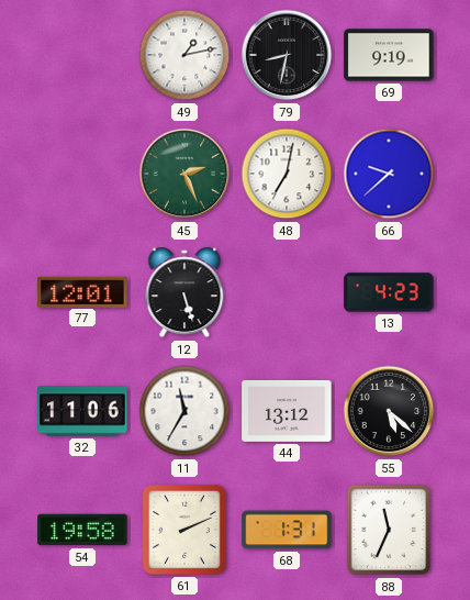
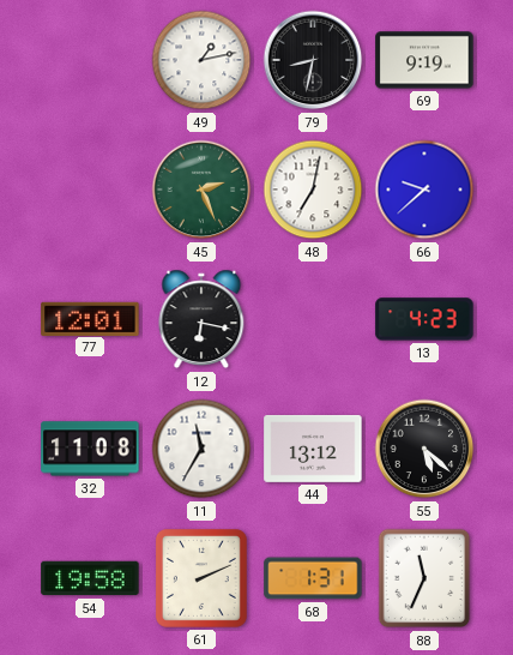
12: 5:27 -> 6:17
32: 11:06 -> 11:08
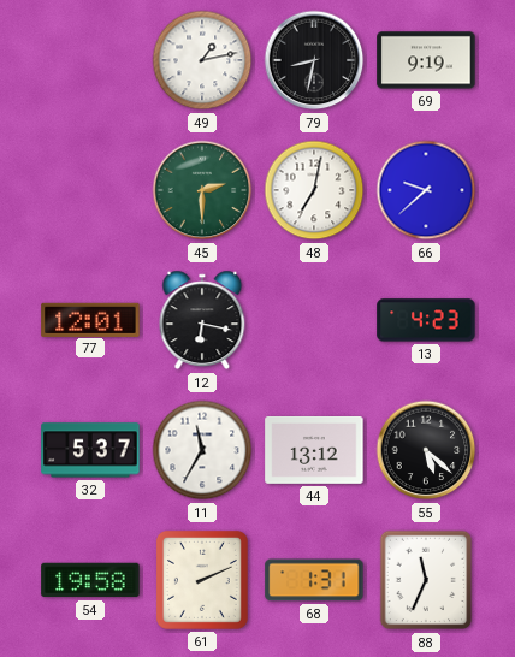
45: 2:26 -> 2:30
32: 11:08 -> 5:37
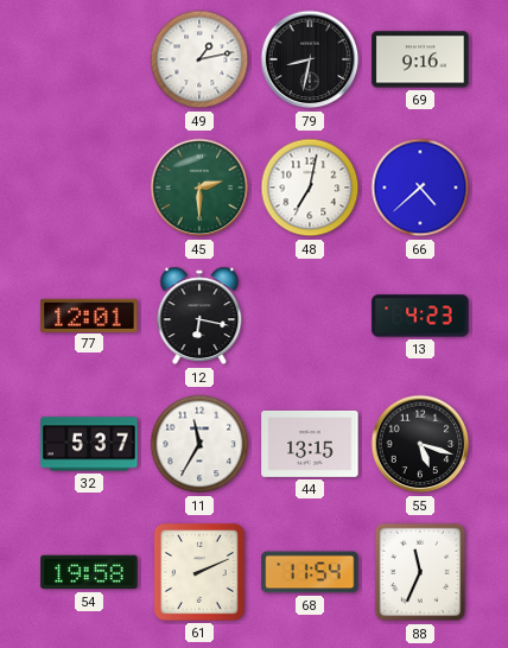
69: 9:19 -> 9:16
66: 9:38 -> 4:38
44: 13:12 -> 13:15
55: 5:22 -> 5:18
68: 1:31 -> 11:54
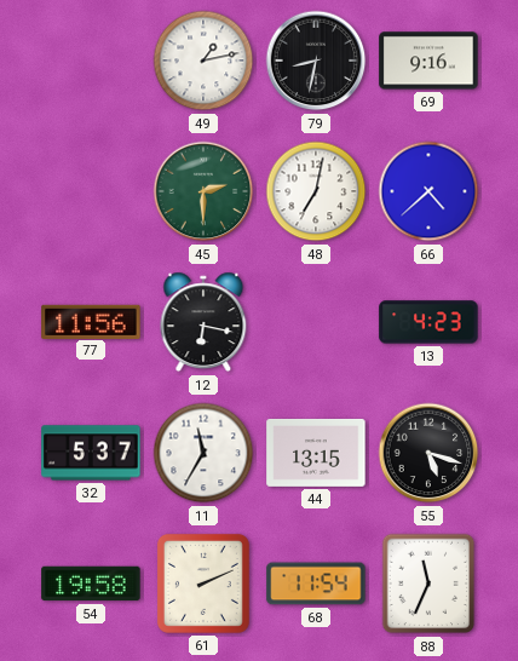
77: 12:01 -> 11:56
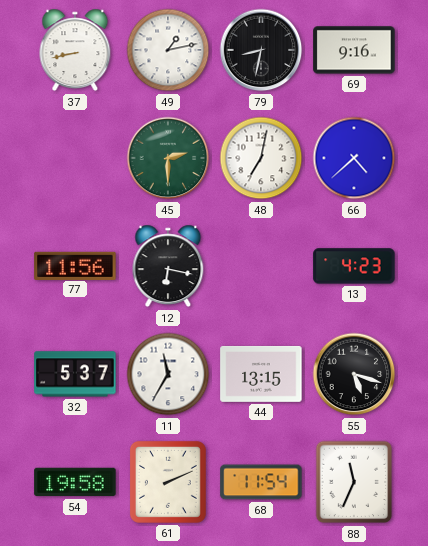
37: none -> 8:43
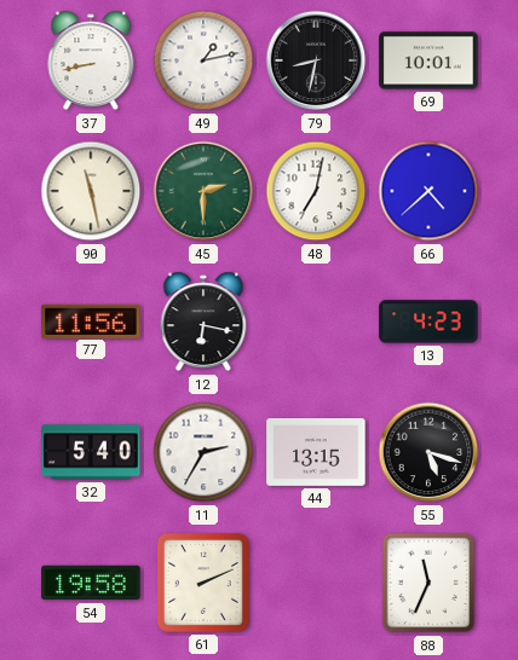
69: 9:16 -> 10:01
90: none -> 11:28
32: 5:37 -> 5:40
11: 11:35 -> 2:35
68: 11:54 -> none
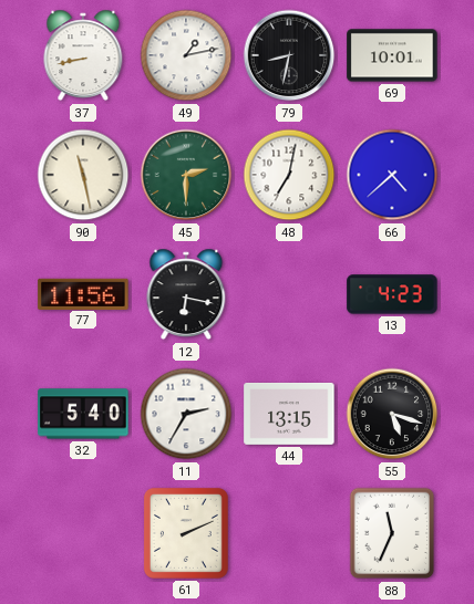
54: 19:58 -> none
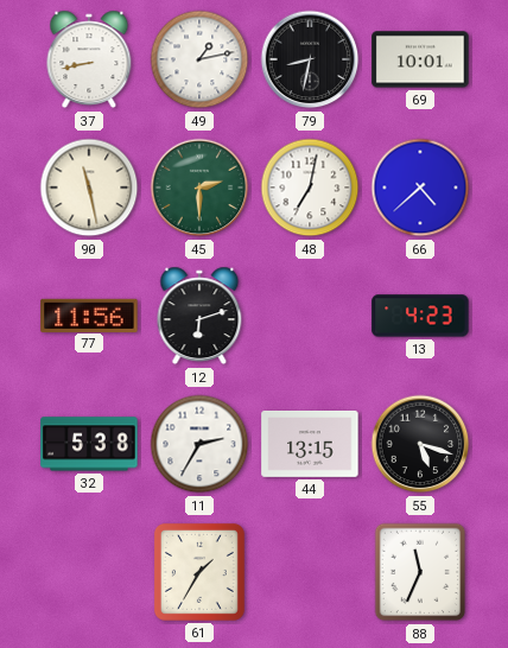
12: 6:17 -> 6:12
32: 5:40 -> 5:38
61: 2:11 -> 1:35
